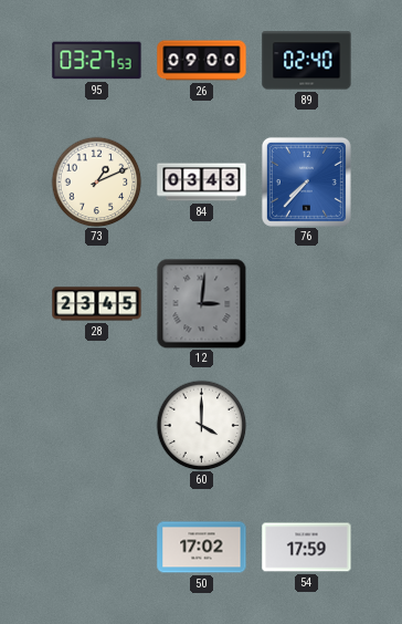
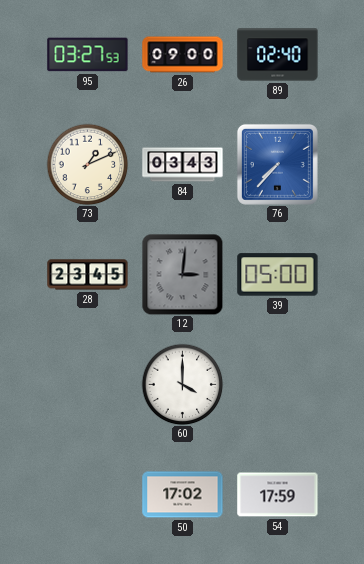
39: none -> 05:00
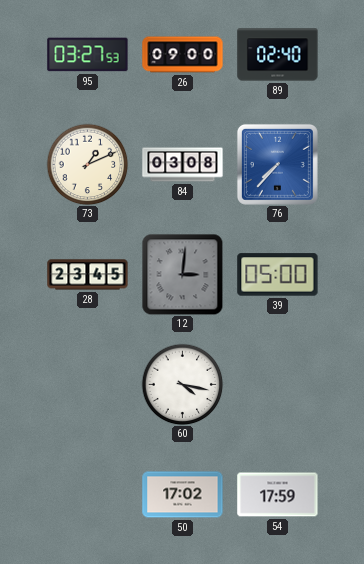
84: 03:43 -> 03:08
60: 4:00 -> 4:17
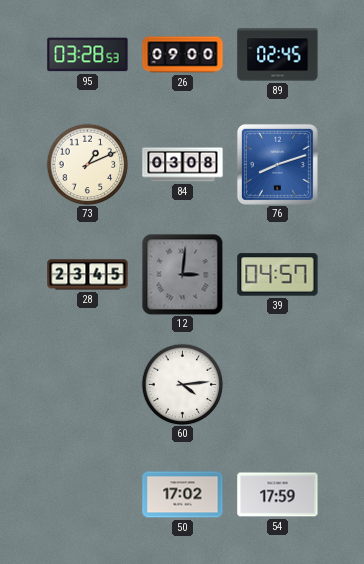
95: 03:27 -> 03:28
89: 02:40 -> 02:45
76: 7:37 -> 8:12
39: 05:00 -> 04:57
60: 4:17 -> 4:14
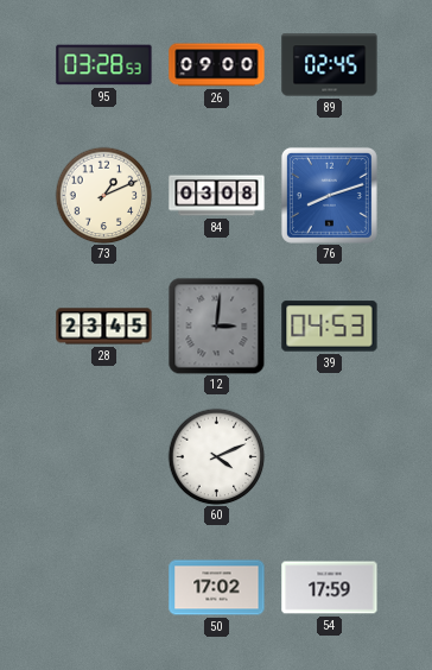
39: 04:57 -> 04:53
60: 4:14 -> 4:11
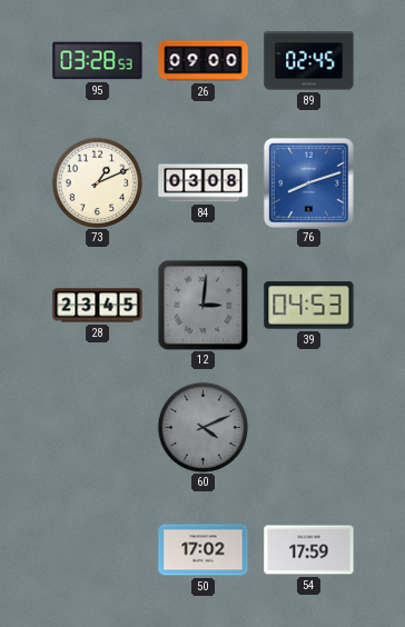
60 dial: white -> grey
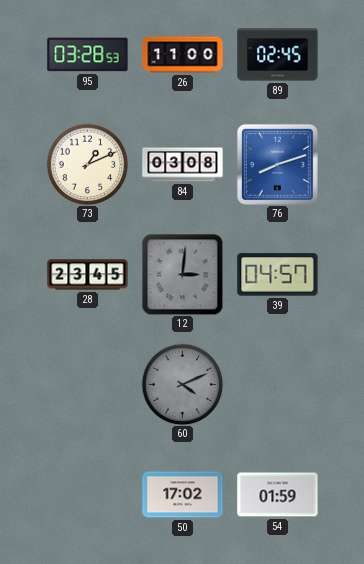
26: 09:00 -> 11:00
39: 04:53 -> 04:57
54: 17:59 -> 01:59
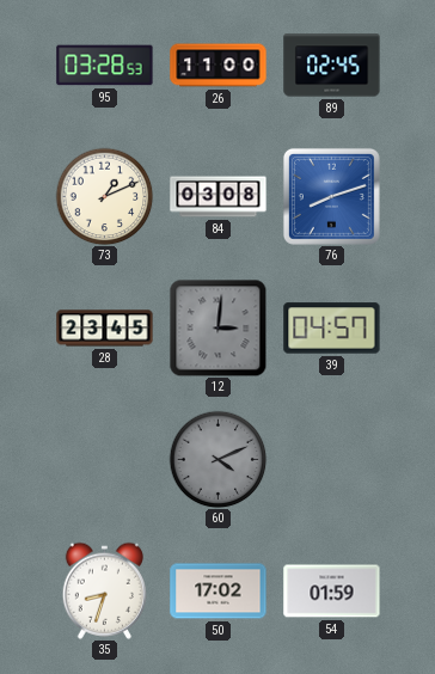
35: none -> 8:33
